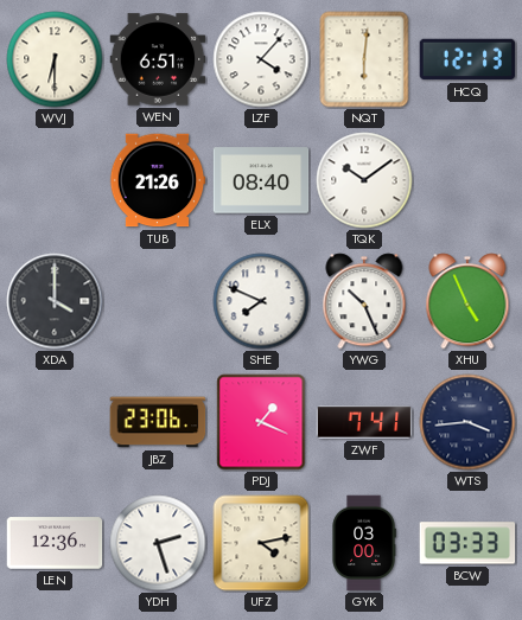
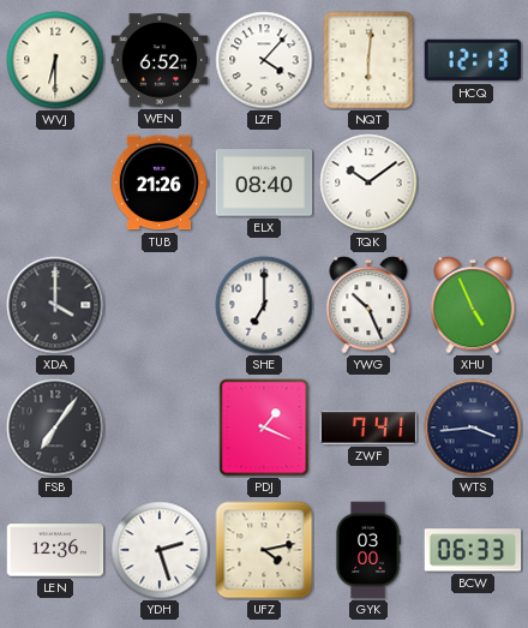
WEN: 6:51 -> 6:52
SHE: 7:49 -> 7:00
FSB: none -> 7:06
JBZ: 23:06 -> none
BCW: 03:33 -> 06:33
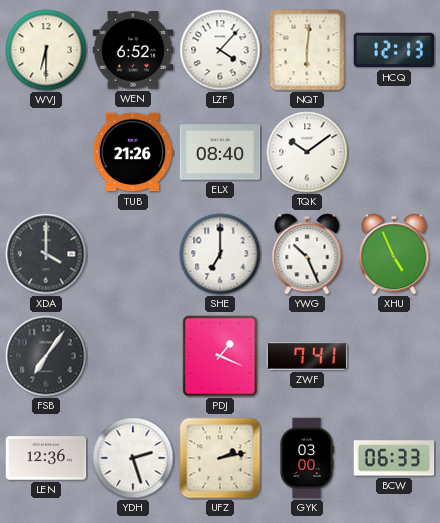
WTS: 3:44 -> none
UFZ: 4:13 -> 2:13
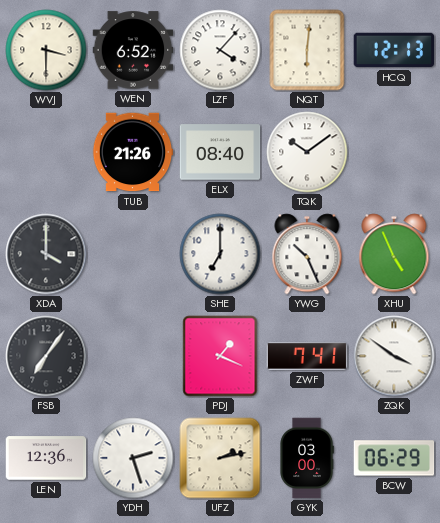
WVJ: 6:30 -> 3:30
ZQK: none -> 3:51
BCW: 06:33 -> 06:29
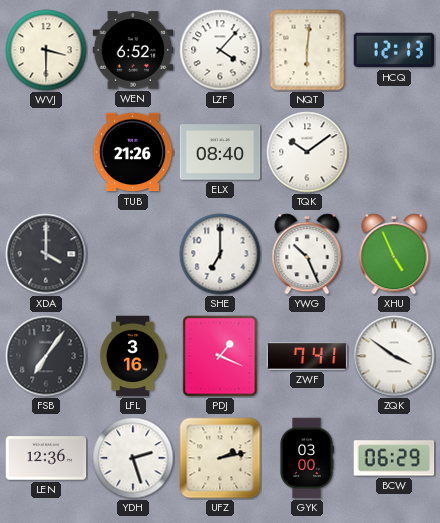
LFL: none -> 3:16
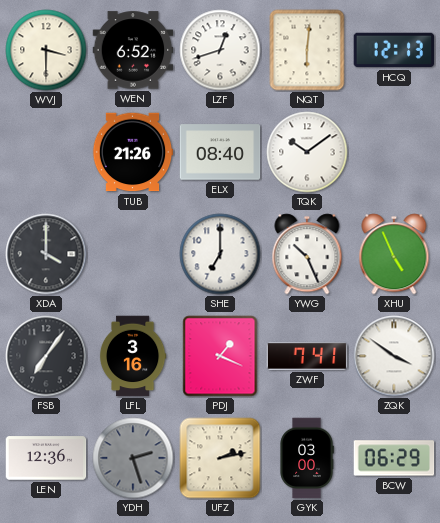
LZF: 4:07 -> 12:42
YDH dial: white -> grey
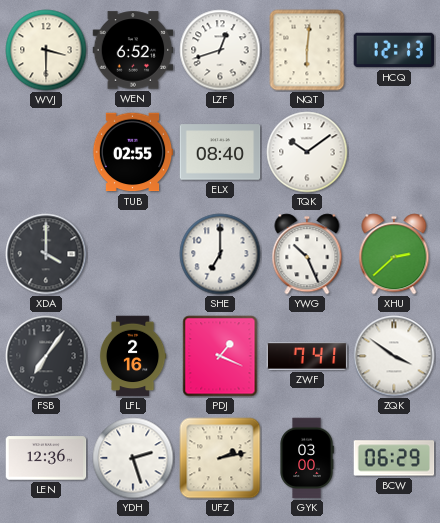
TUB: 21:26 -> 02:55
XHU: 4:56 -> 2:38
LFL: 3:16 -> 2:16
YDH dial: grey -> white
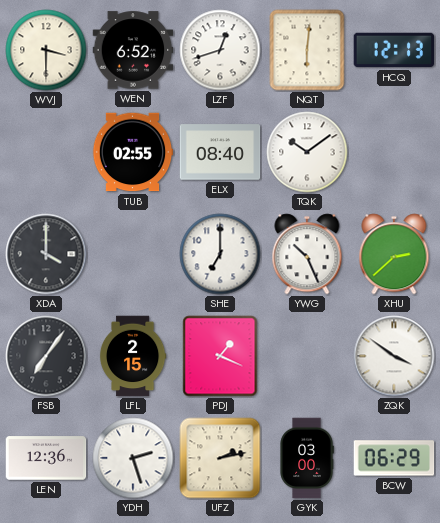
LFL: 2:16 -> 2:15
ZWF: 7:41 -> none
